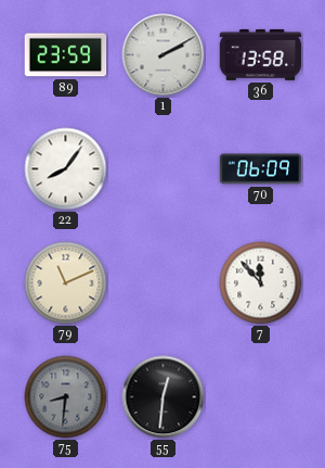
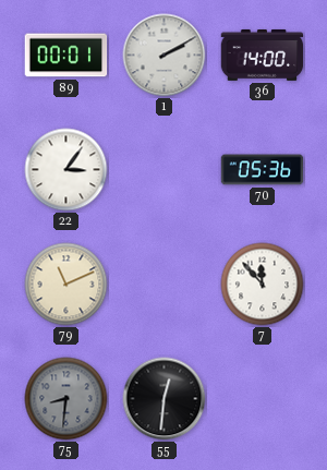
89: 23:59 -> 00:01
36: 13:58 -> 14:00
22: 8:06 -> 3:06
70: 06:09 -> 05:36
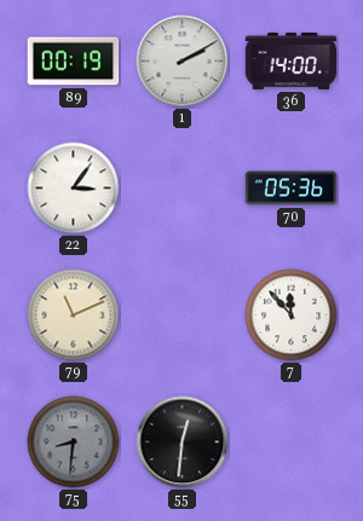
89: 00:01 -> 00:19
